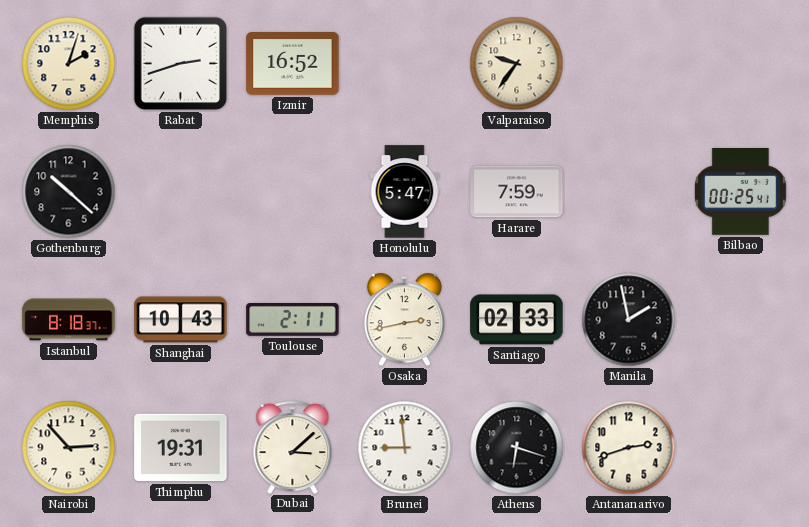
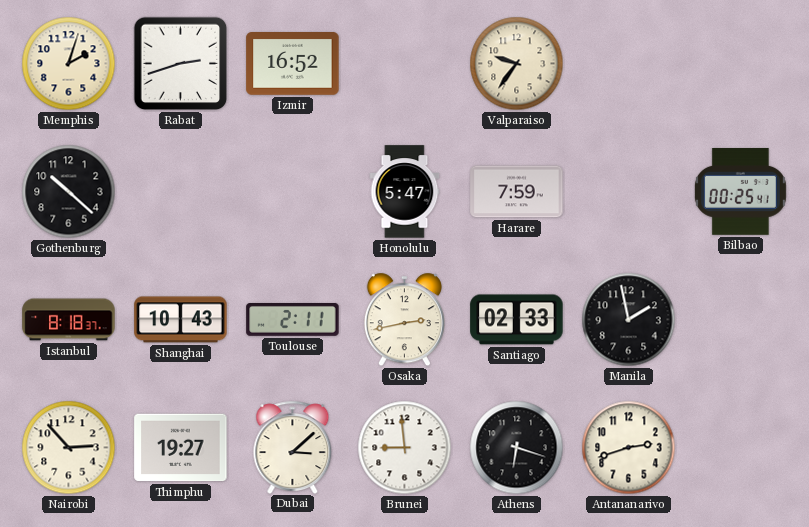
Thimphu: 19:31 -> 19:27
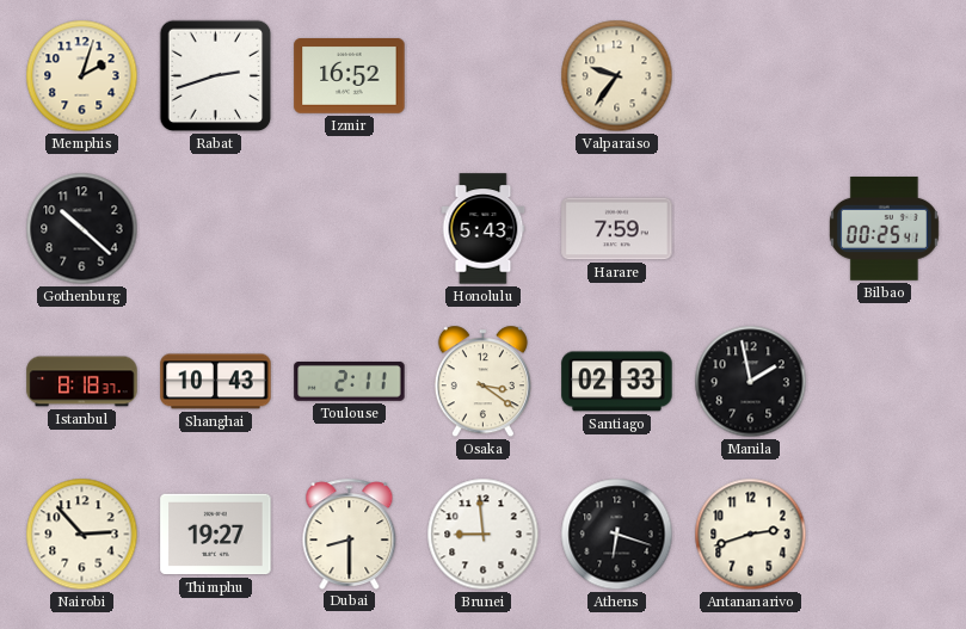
Honolulu: 5:47 -> 5:43
Osaka: 2:43 -> 3:21
Dubai: 3:08 -> 8:30
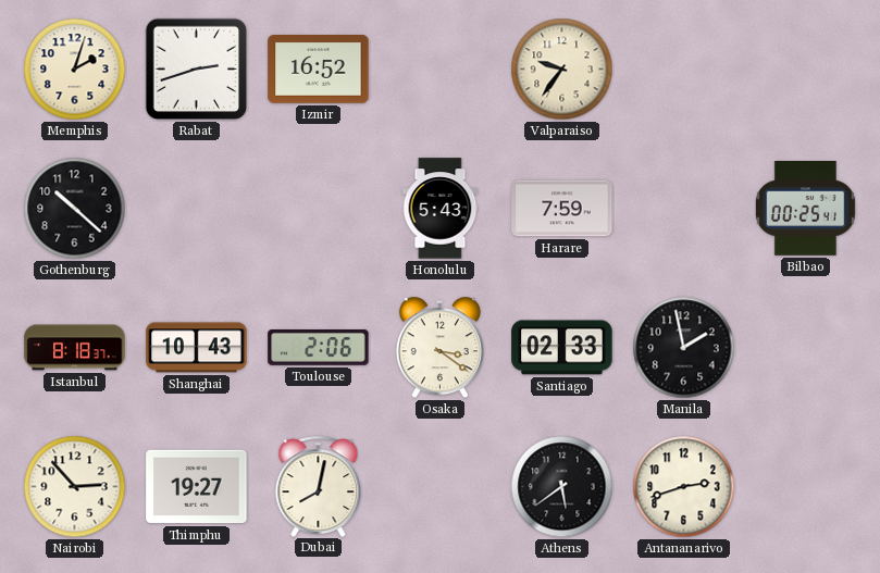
Toulouse: 2:11 -> 2:06
Dubai: 8:30 -> 8:02
Brunei: 8:59 -> none
Athens: 6:18 -> 5:39
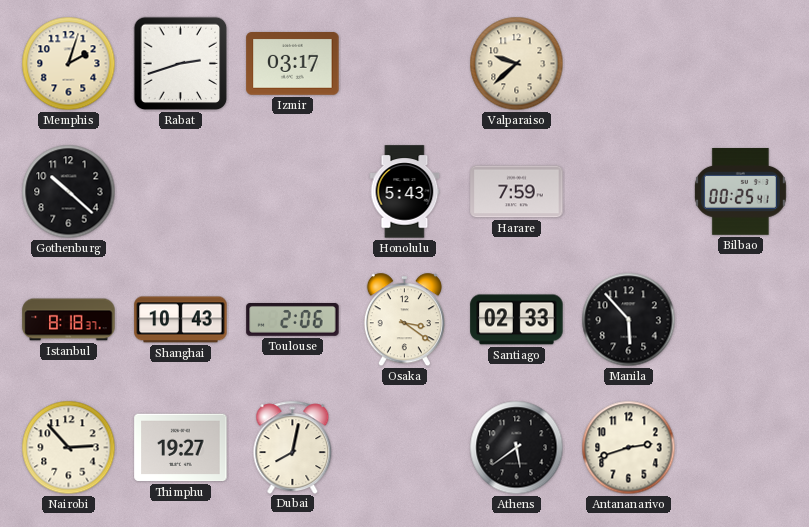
Izmir: 16:52 -> 03:17
Valparaiso: 9:36 -> 9:38
Manila: 1:58 -> 5:53
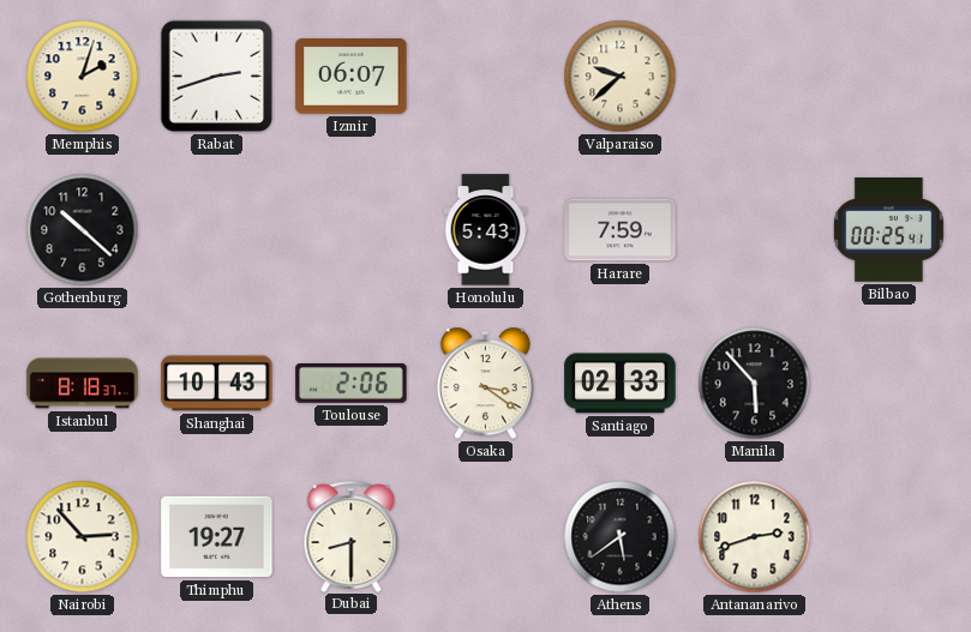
Izmir: 03:17 -> 06:07
Dubai: 8:02 -> 8:30
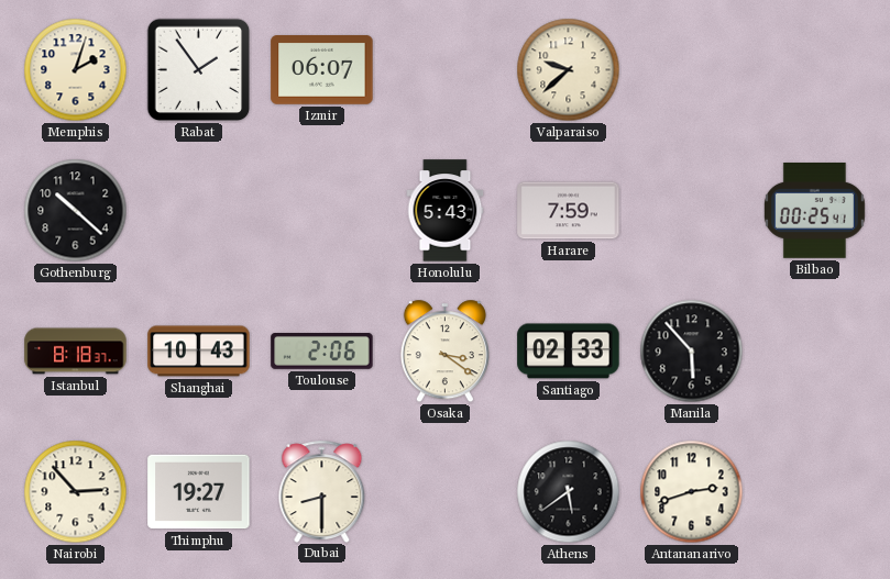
Rabat: 2:42 -> 1:54
